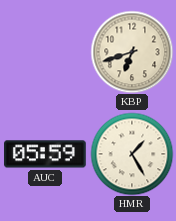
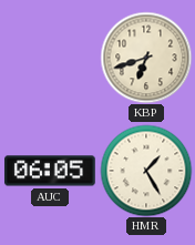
AUC: 05:59 -> 06:05
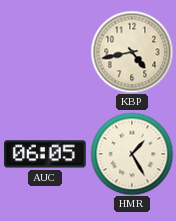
KBP: 6:42 -> 4:43
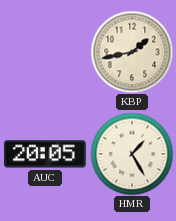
KBP: 4:43 -> 1:43
AUC: 06:05 -> 20:05
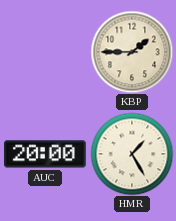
KBP: 1:43 -> 1:45
AUC: 20:05 -> 20:00
